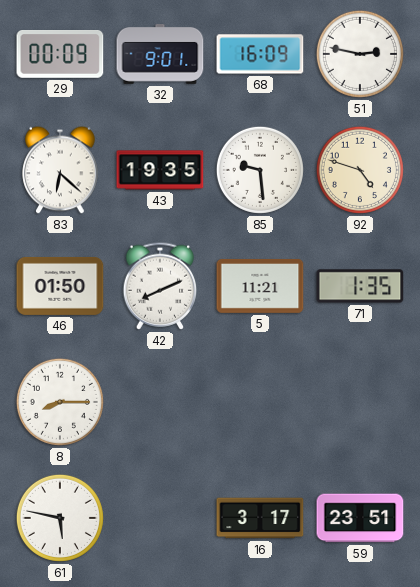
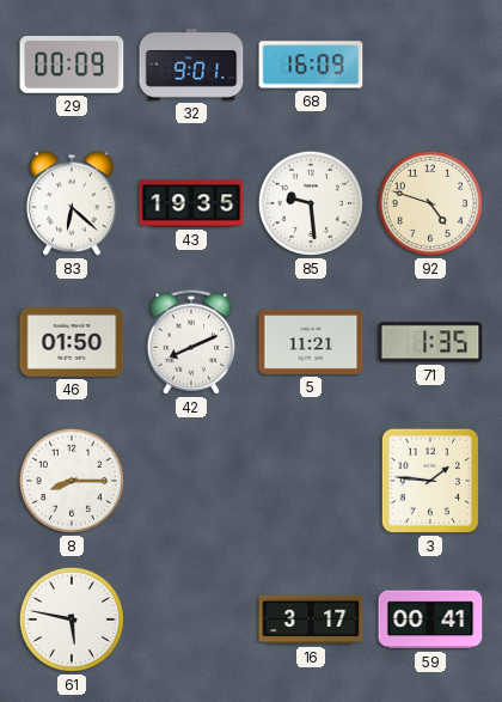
51: 2:47 -> none
3: none -> 1:46
59: 23:51 -> 00:41
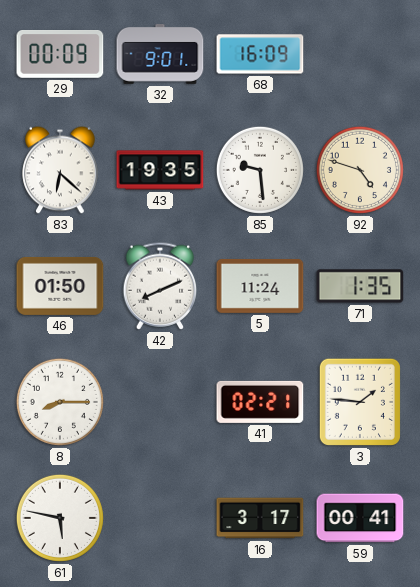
5: 11:21 -> 11:24
41: none -> 02:21
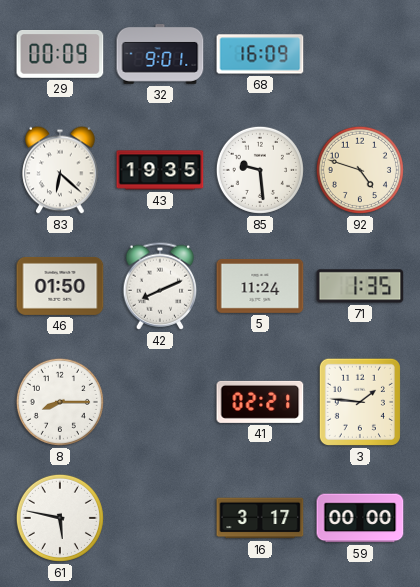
59: 00:41 -> 00:00
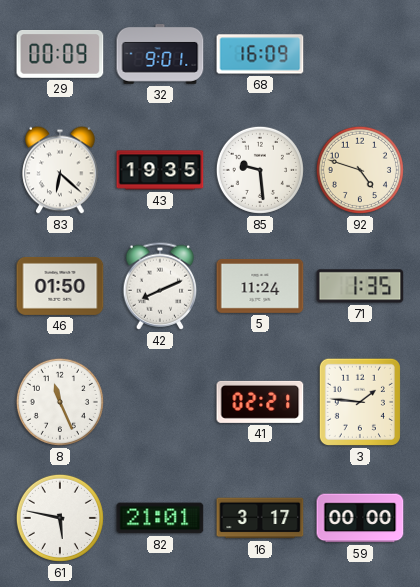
8: 8:15 -> 11:26
82: none -> 21:01
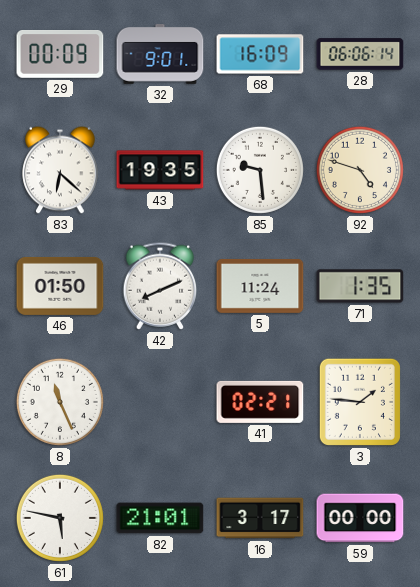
28: none -> 06:06
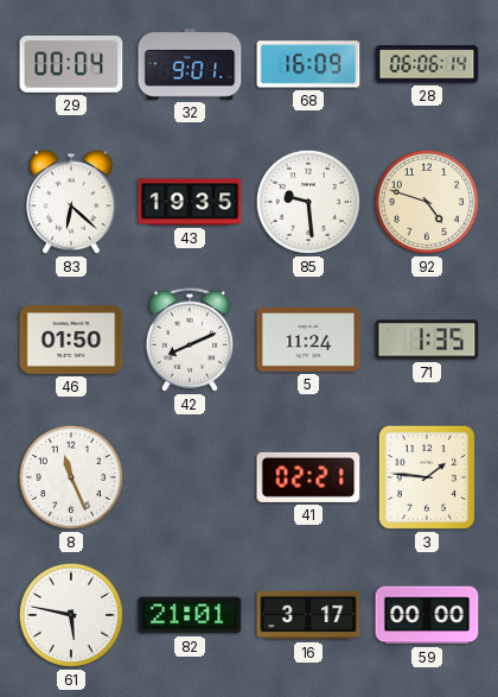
29: 00:09 -> 00:04
